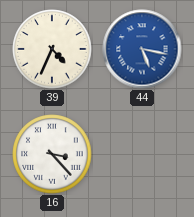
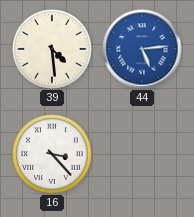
39: 4:34 -> 4:29
44: 5:17 -> 5:14
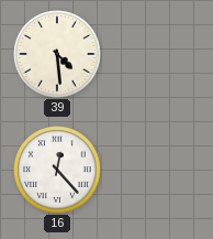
44: 5:14 -> none
16: 3:23 -> 12:23
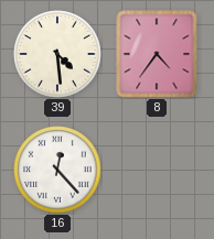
8: none -> 4:36
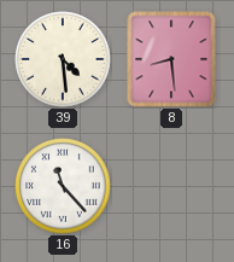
8: 4:36 -> 8:29
16: 12:23 -> 11:23
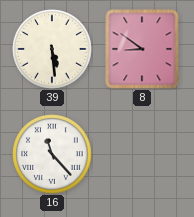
39: 4:29 -> 5:29
8: 8:29 -> 8:51
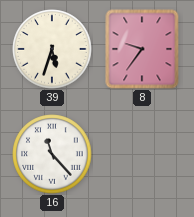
39: 5:29 -> 5:33
8: 8:51 -> 9:36
